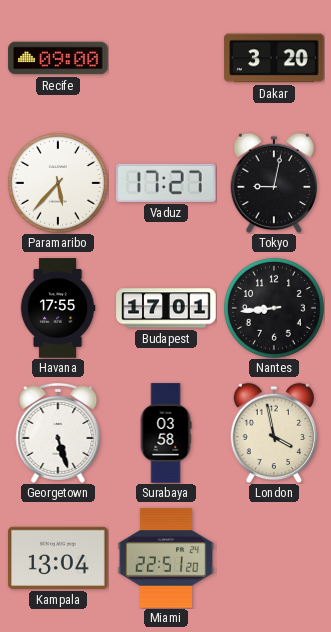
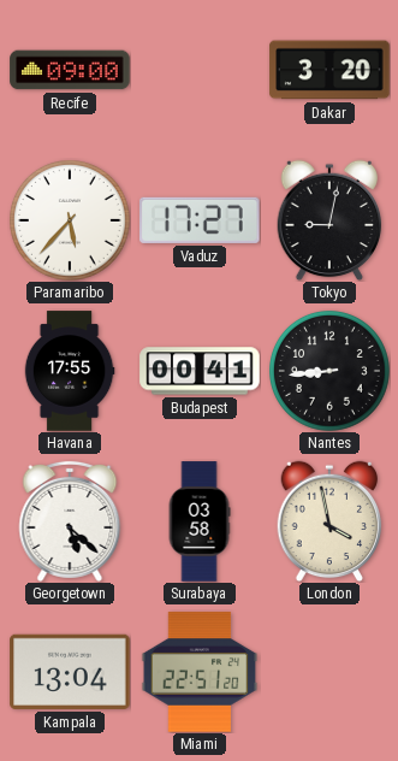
Budapest: 17:01 -> 00:41
Georgetown: 5:27 -> 5:22
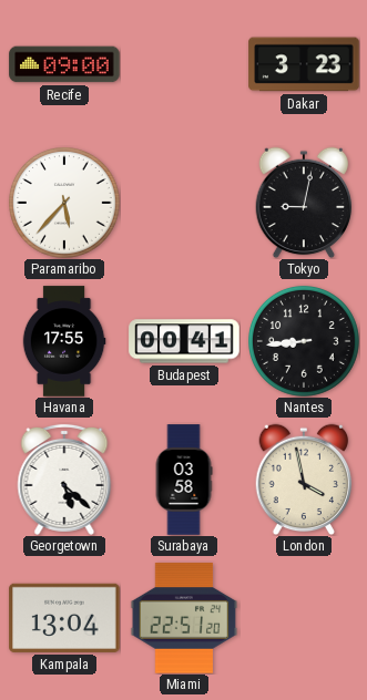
Dakar: 3:20 -> 3:23
Vaduz: 17:27 -> none
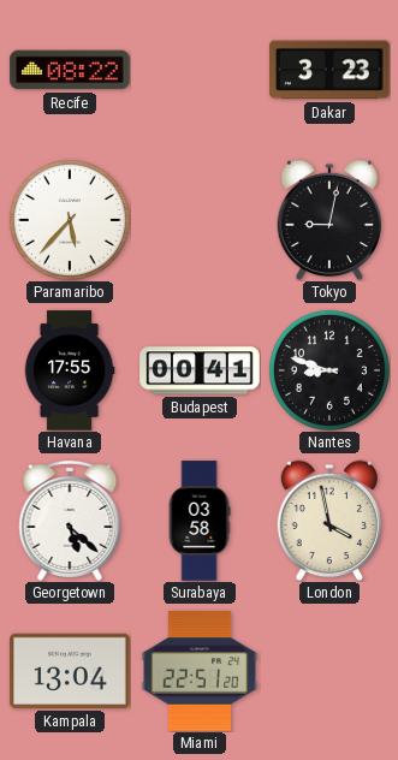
Recife: 09:00 -> 08:22
Nantes: 8:44 -> 8:48
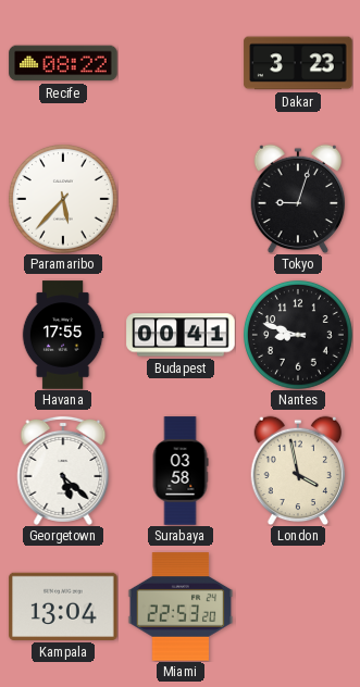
Tokyo: 9:02 -> 9:03
Miami: 22:51 -> 22:53
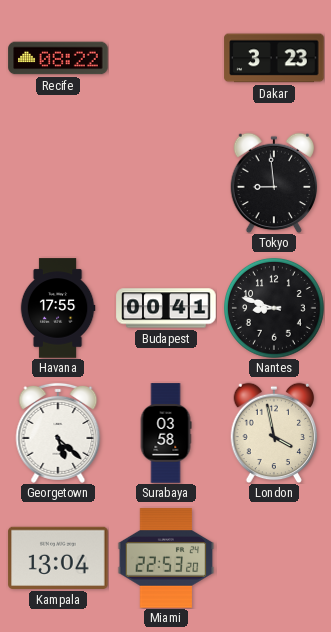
Paramaribo: 5:37 -> none
Tokyo: 9:03 -> 8:59
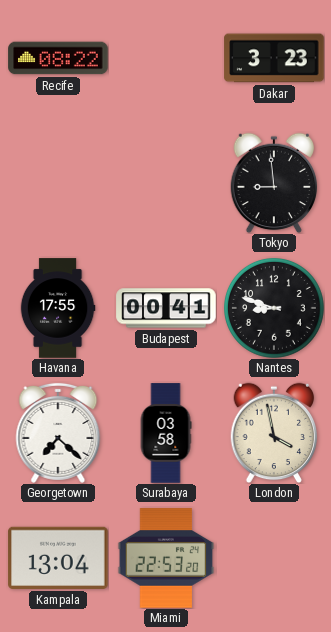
Georgetown: 5:22 -> 7:22
